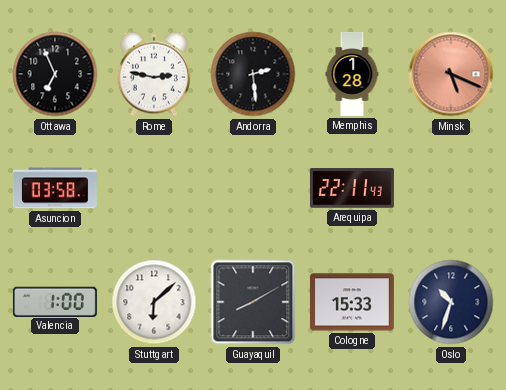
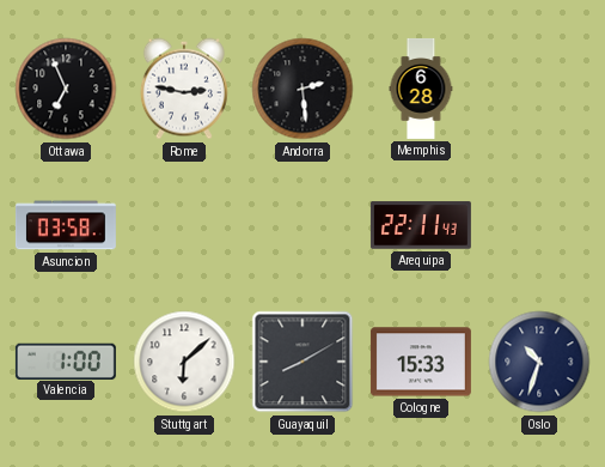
Memphis: 1:28 -> 6:28
Minsk: 5:19 -> none
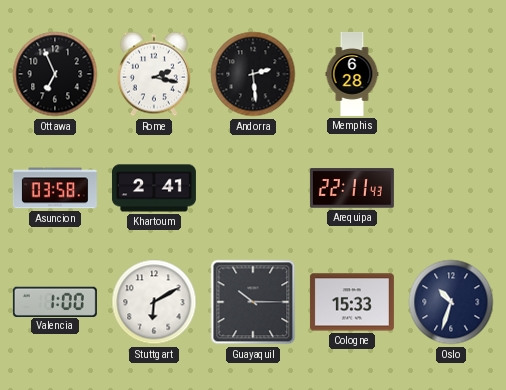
Rome: 2:47 -> 2:17
Khartoum: none -> 2:41
Stuttgart: 6:08 -> 6:10
Guayaquil: 8:10 -> 10:15
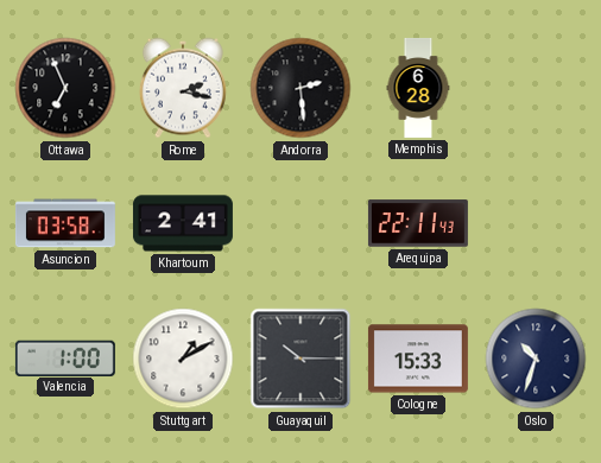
Stuttgart: 6:10 -> 1:10
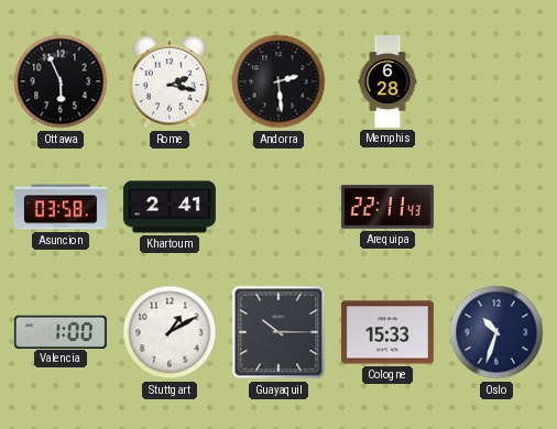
Ottawa: 6:56 -> 5:56
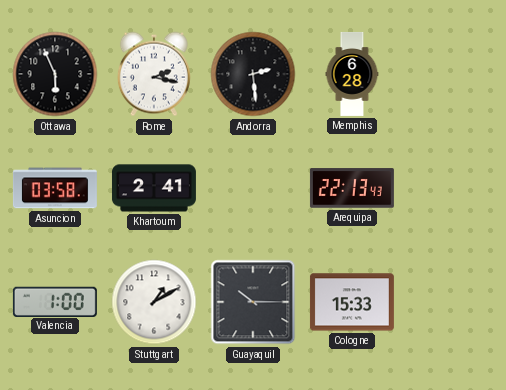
Arequipa: 22:11 -> 22:13
Oslo: 10:33 -> none
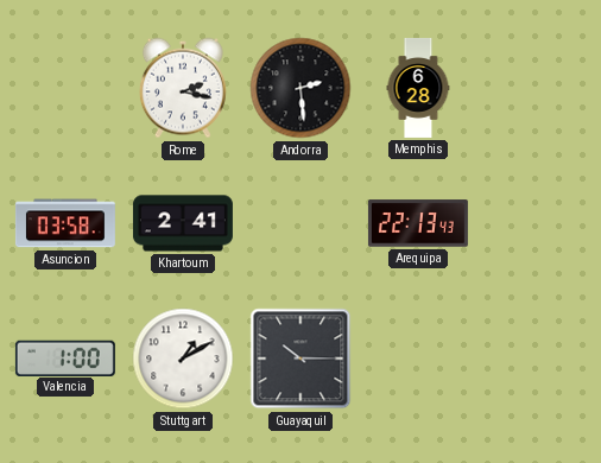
Ottawa: 5:56 -> none
Cologne: 15:33 -> none
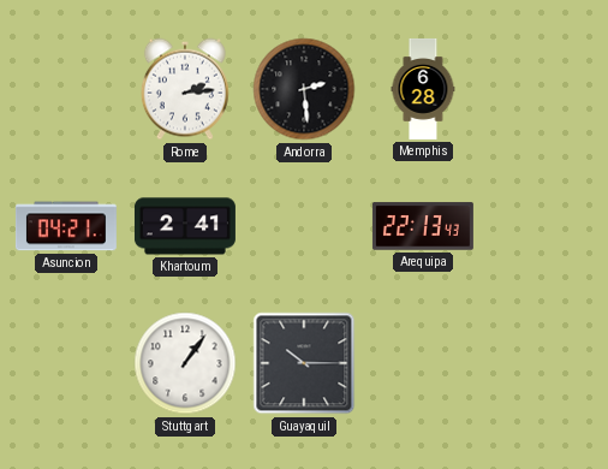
Rome: 2:17 -> 2:14
Asuncion: 03:58 -> 04:21
Valencia: 1:00 -> none
Stuttgart: 1:10 -> 1:06
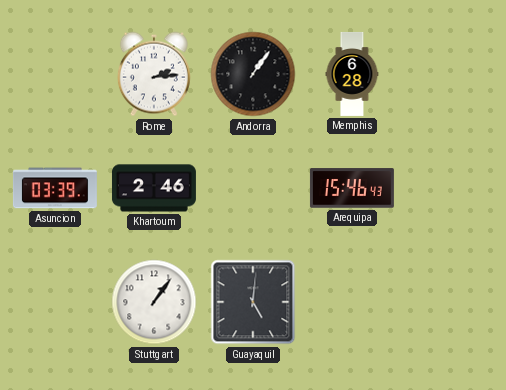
Andorra: 2:29 -> 1:06
Asuncion: 04:21 -> 03:39
Khartoum: 2:41 -> 2:46
Arequipa: 22:13 -> 15:46
Guayaquil: 10:15 -> 5:01
